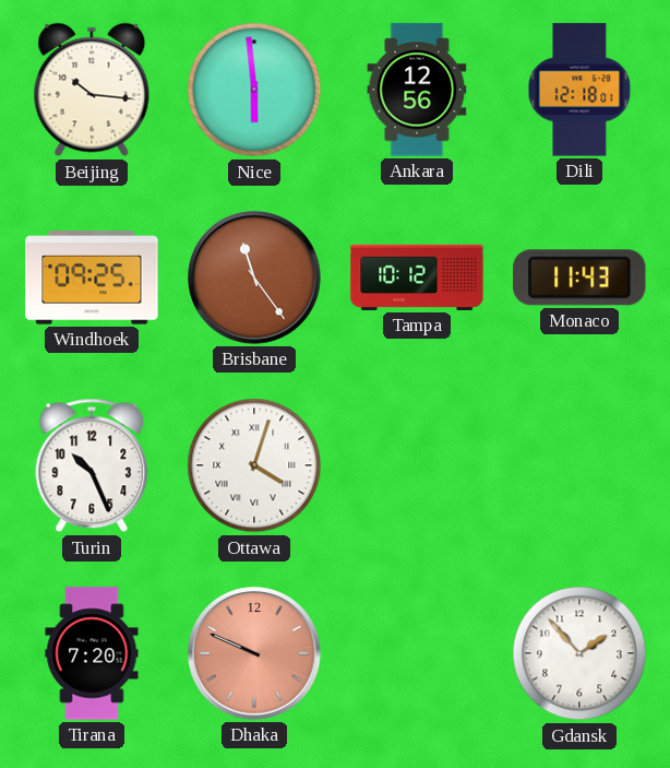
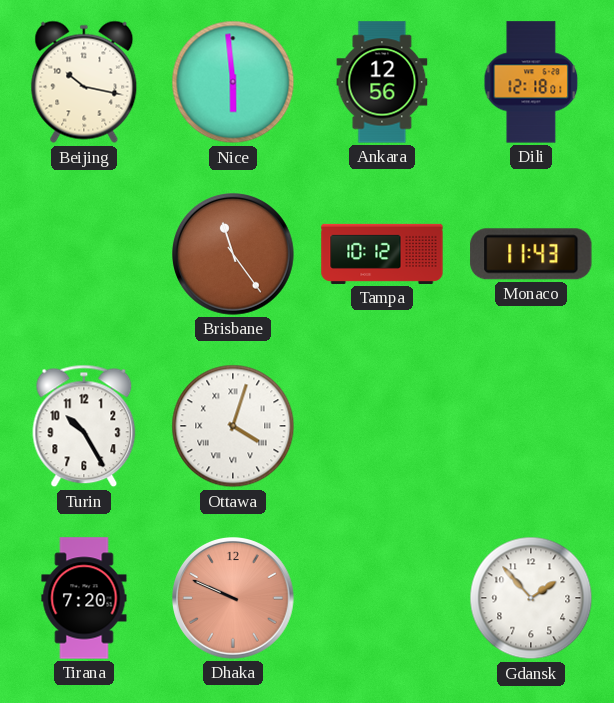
Beijing: 10:16 -> 10:17
Windhoek: 09:25 -> none
Turin: 10:26 -> 10:25
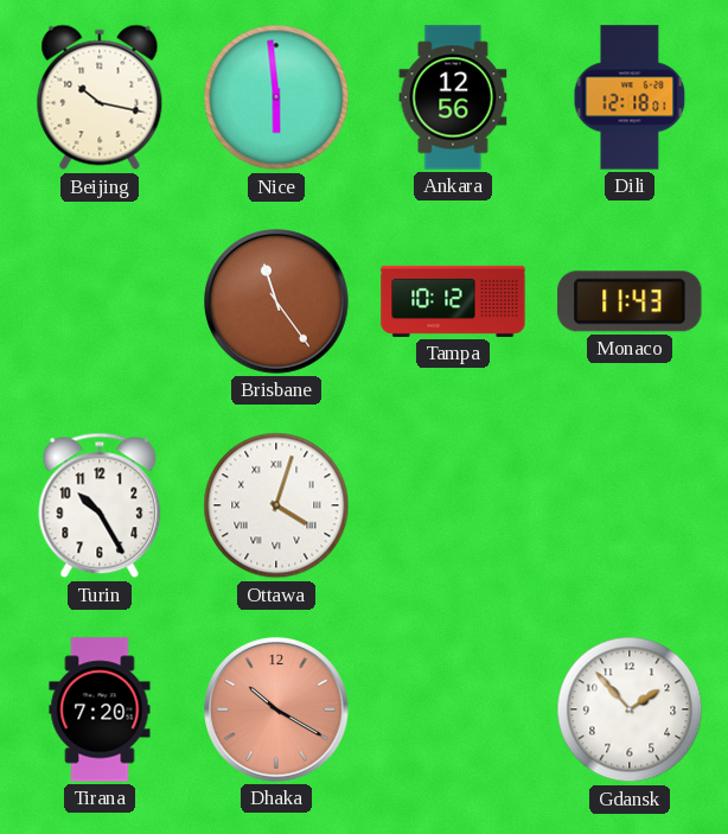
Dhaka: 9:49 -> 10:20
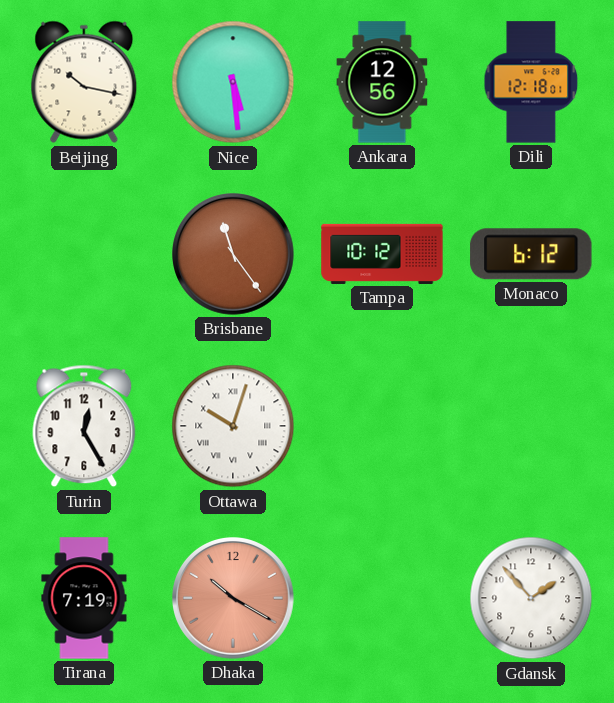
Nice: 5:59 -> 5:29
Monaco: 11:43 -> 6:12
Turin: 10:25 -> 12:25
Ottawa: 4:03 -> 10:03
Tirana: 7:20 -> 7:19
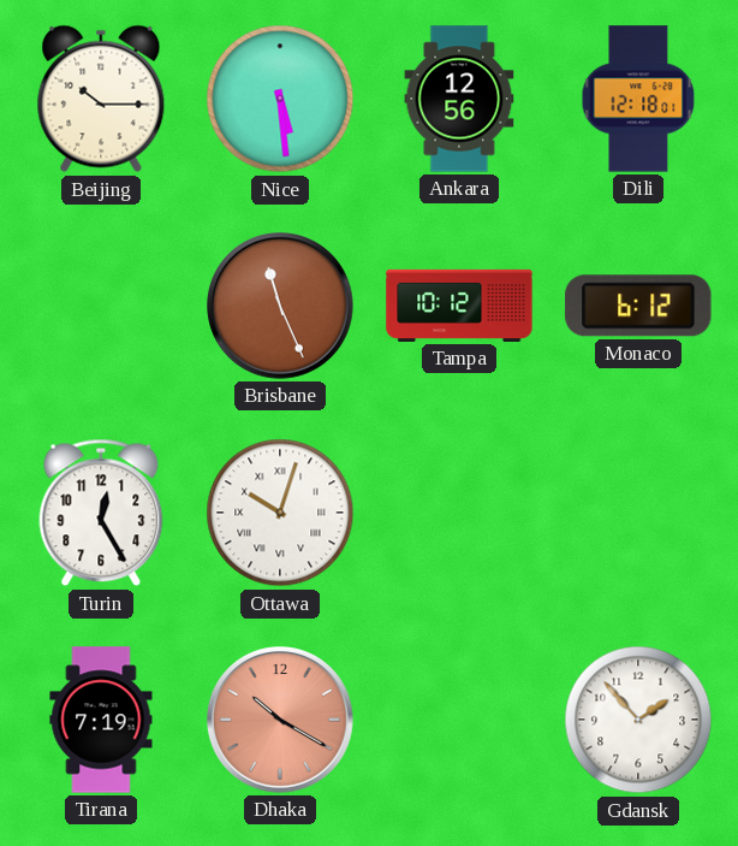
Beijing: 10:17 -> 10:15
Brisbane: 11:24 -> 11:26
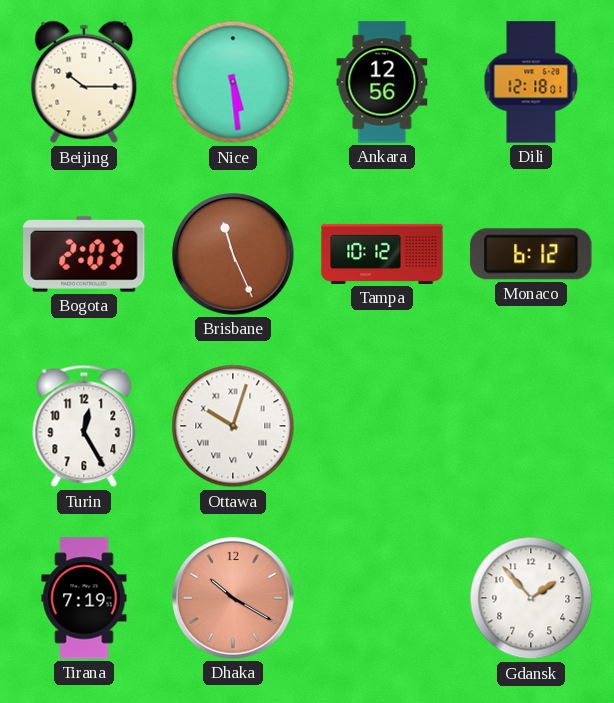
Bogota: none -> 2:03
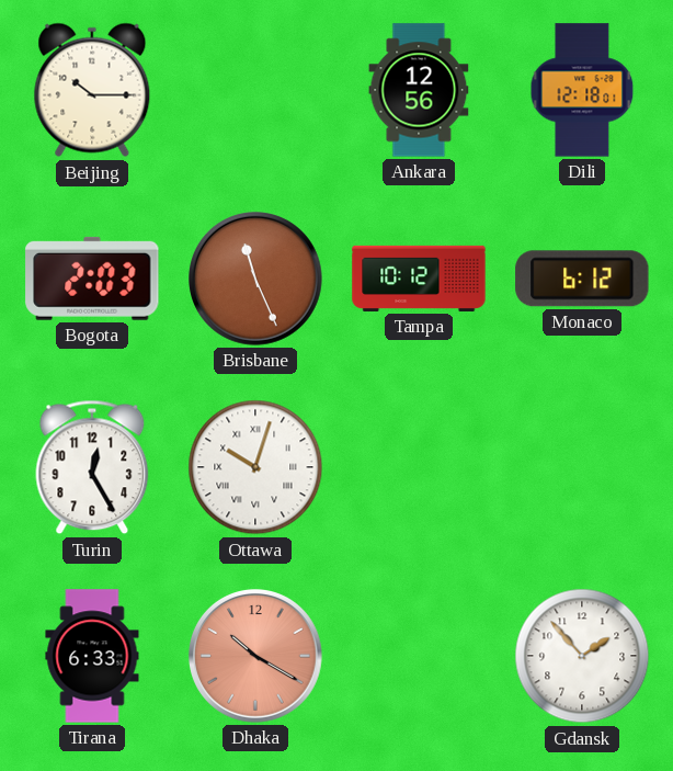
Nice: 5:29 -> none
Tirana: 7:19 -> 6:33
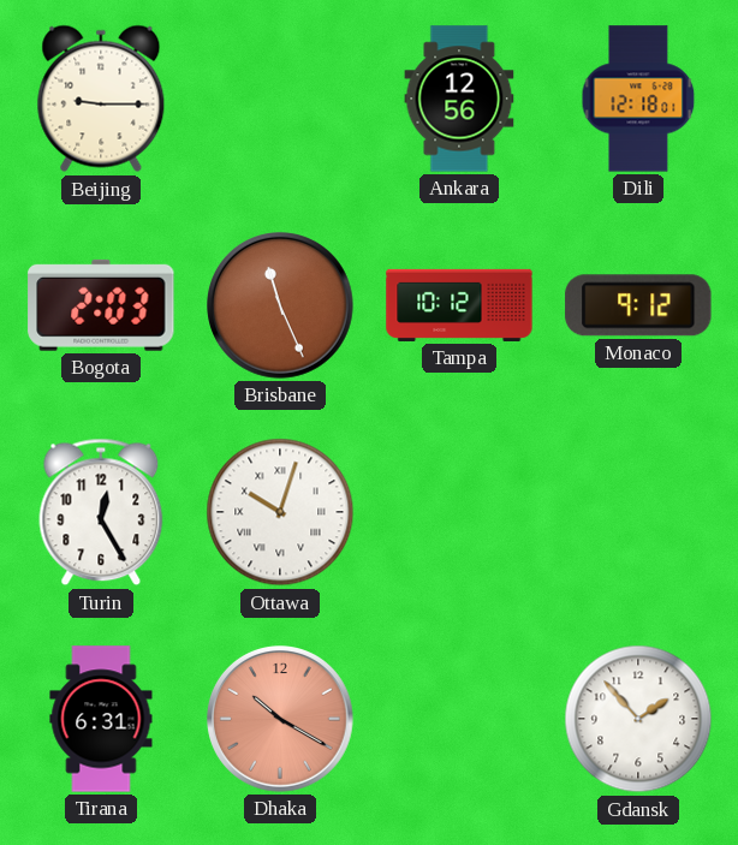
Beijing: 10:15 -> 9:15
Monaco: 6:12 -> 9:12
Tirana: 6:33 -> 6:31
